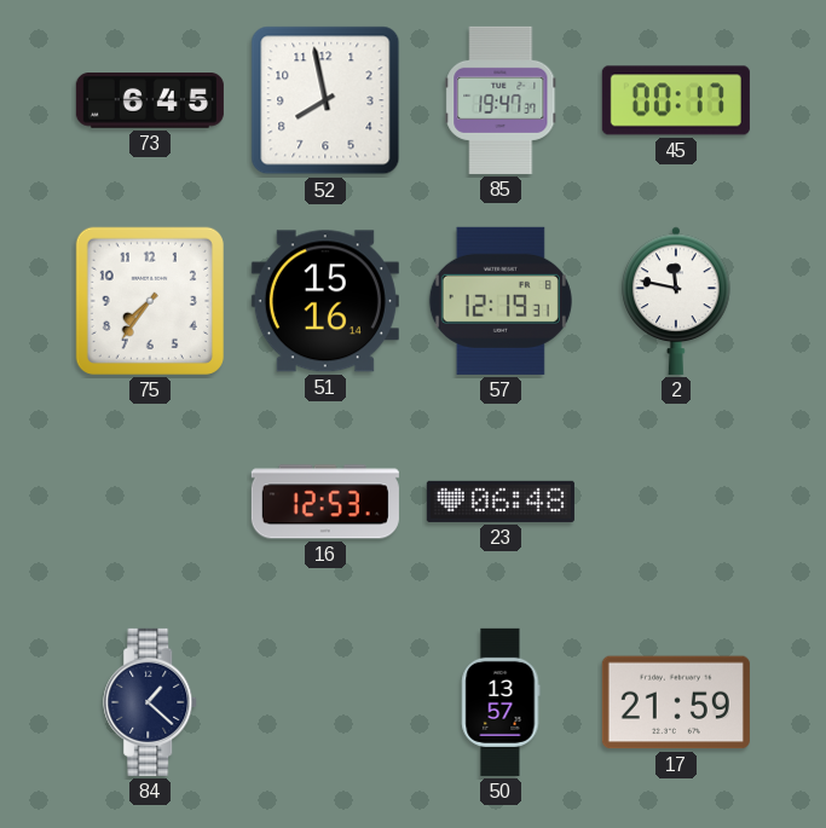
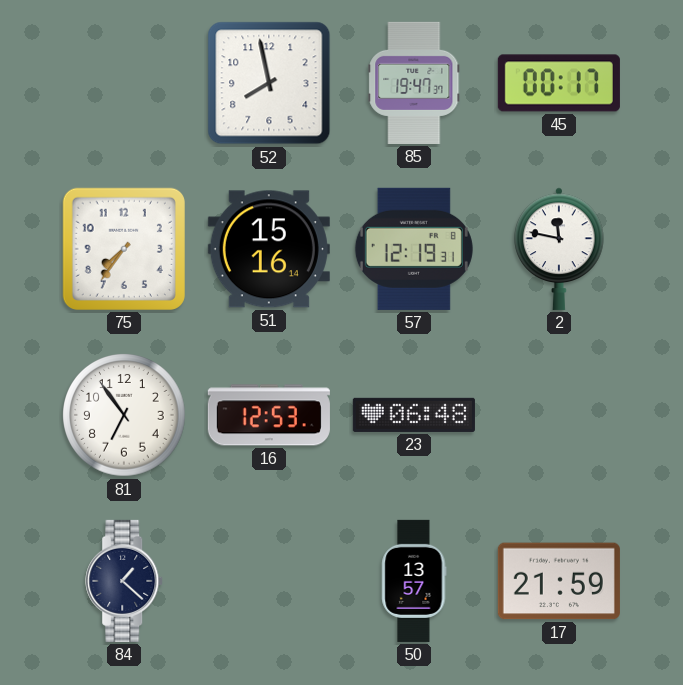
73: 6:45 -> none
81: none -> 6:54
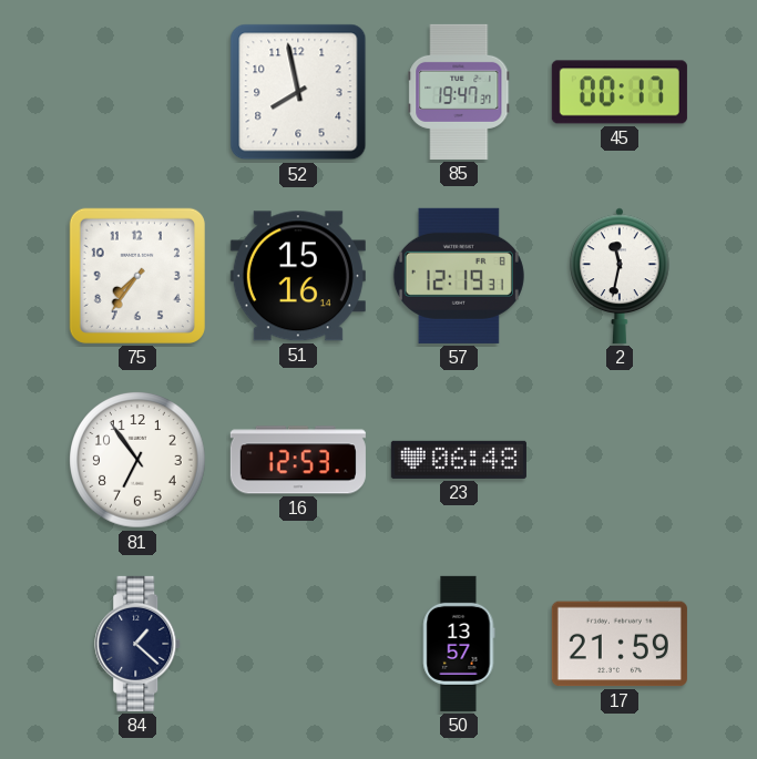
2: 11:47 -> 11:32
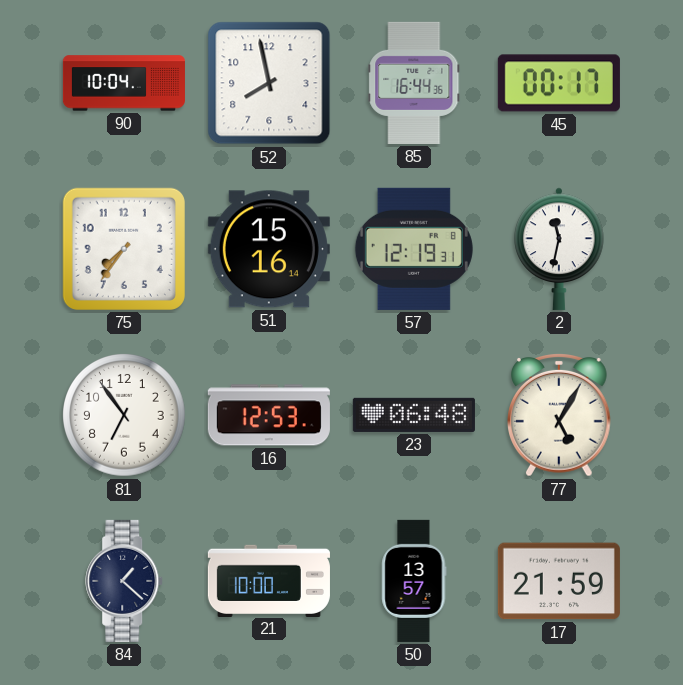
90: none -> 10:04
85: 19:47 -> 16:44
77: none -> 5:05
21: none -> 10:00
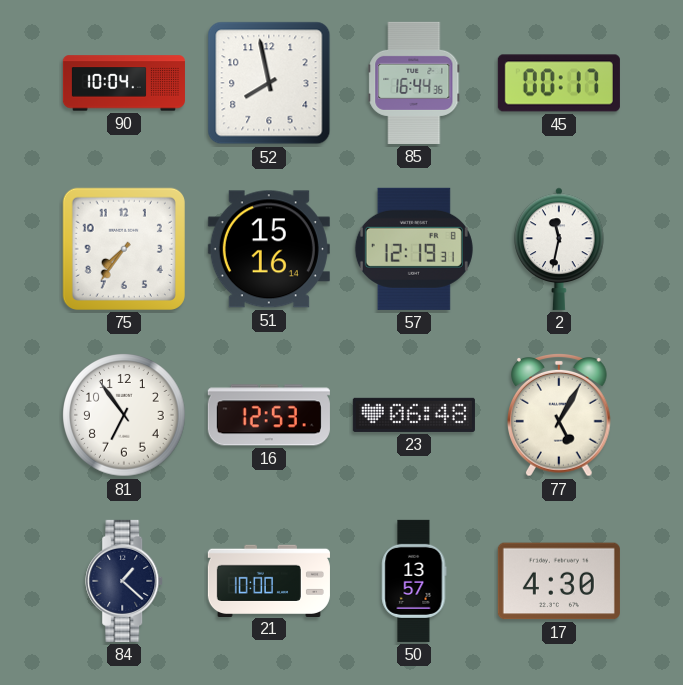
17: 21:59 -> 4:30
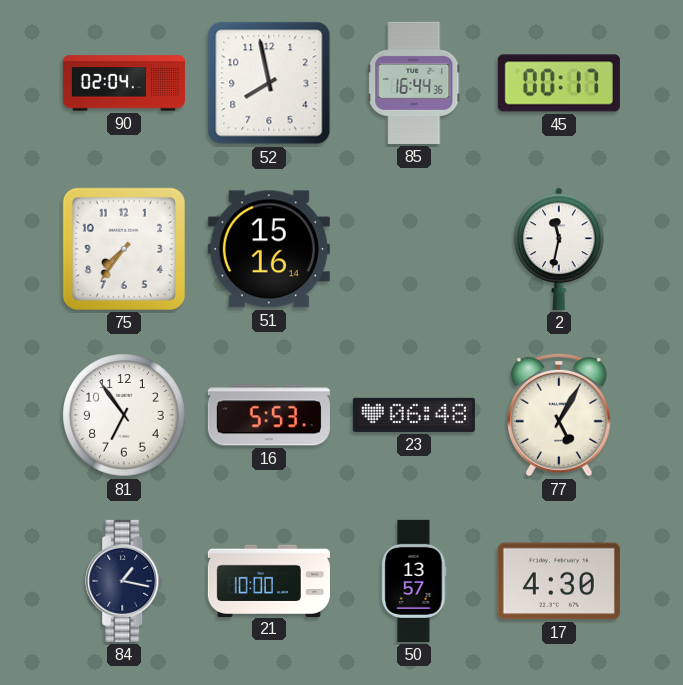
90: 10:04 -> 02:04
57: 12:19 -> none
16: 12:53 -> 5:53
84: 1:22 -> 1:17
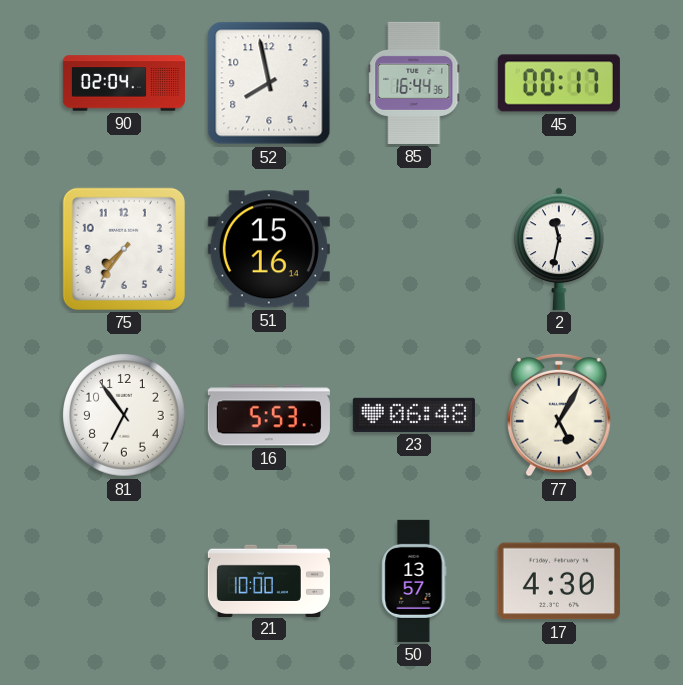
84: 1:17 -> none
